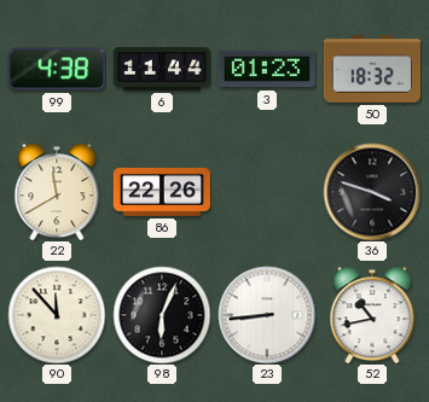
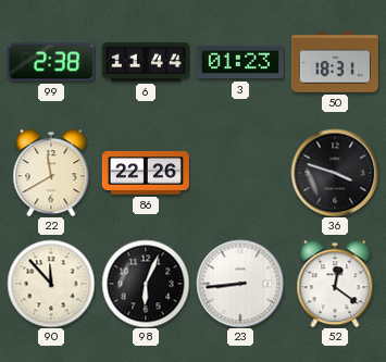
99: 4:38 -> 2:38
50: 18:32 -> 18:31
52: 10:43 -> 12:21
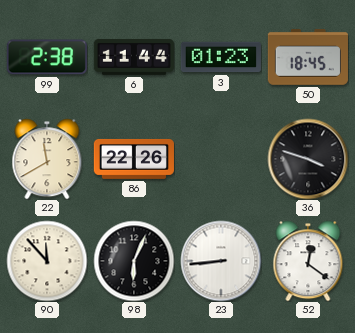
50: 18:31 -> 18:45
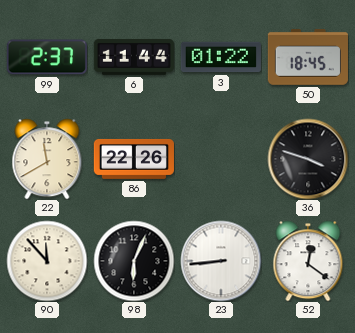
99: 2:38 -> 2:37
3: 01:23 -> 01:22
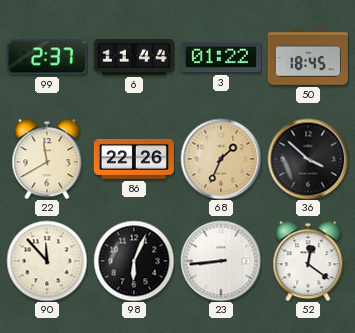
68: none -> 1:34
36: 3:48 -> 3:52
